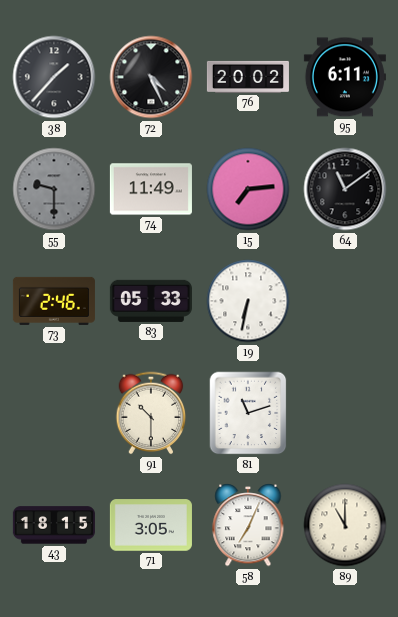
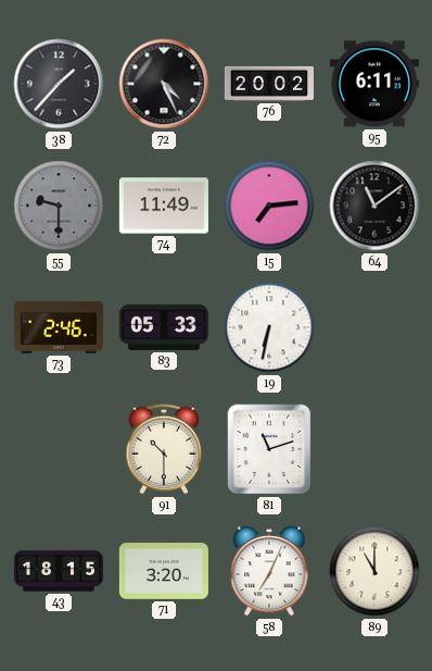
71: 3:05 -> 3:20
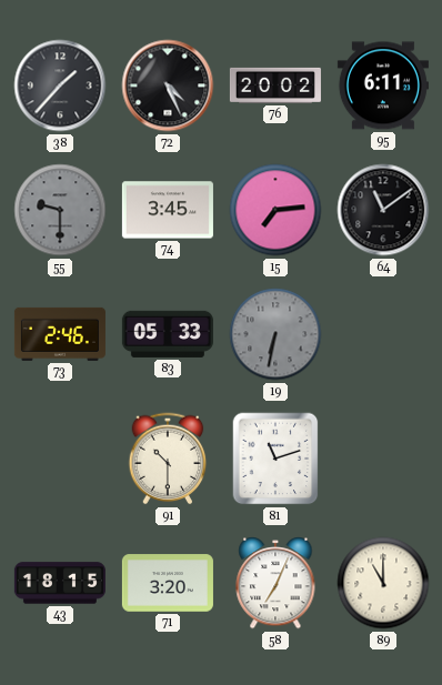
74: 11:49 -> 3:45
19 dial: white -> grey
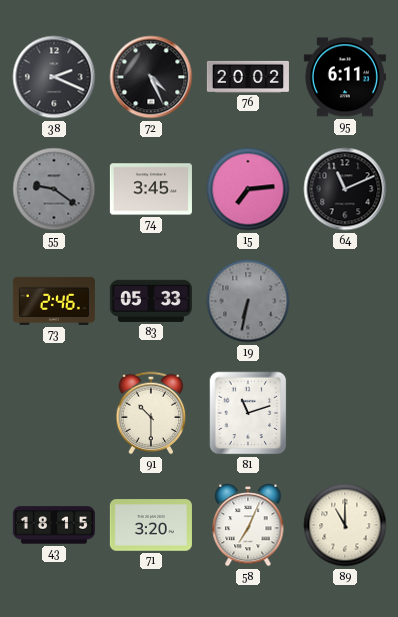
38: 1:37 -> 2:19
55: 9:30 -> 9:21
64: 11:09 -> 11:11
